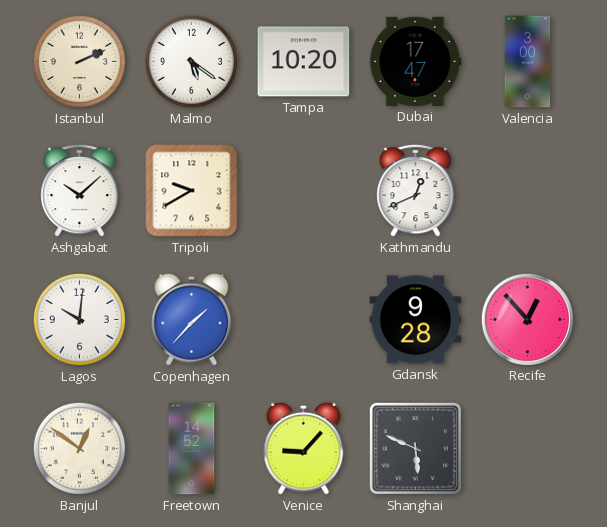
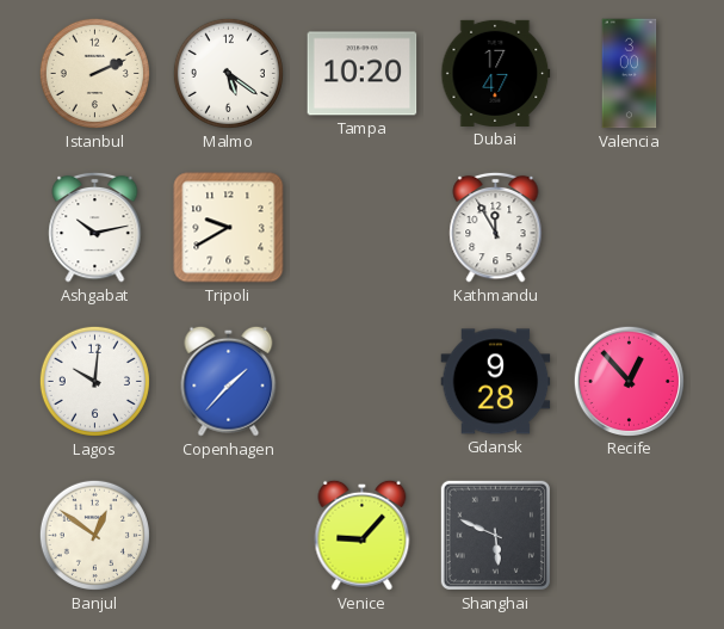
Ashgabat: 10:08 -> 10:13
Kathmandu: 12:41 -> 11:55
Freetown: 14:52 -> none
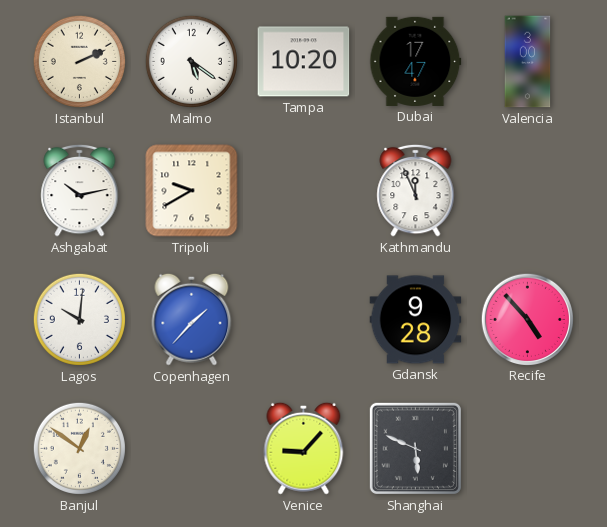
Kathmandu: 11:55 -> 11:56
Recife: 12:53 -> 4:53
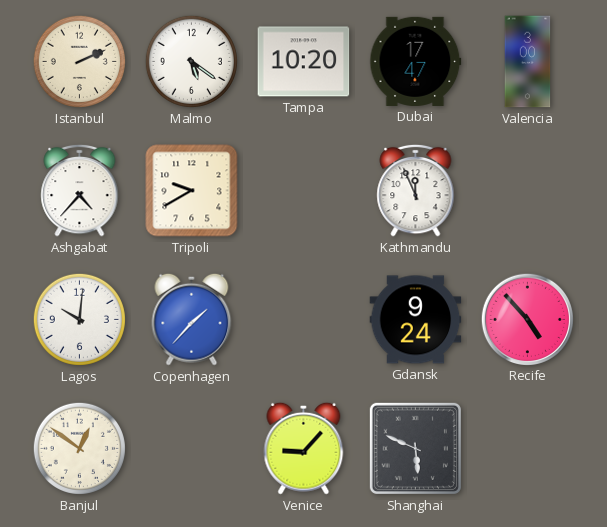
Ashgabat: 10:13 -> 4:37
Gdansk: 9:28 -> 9:24
